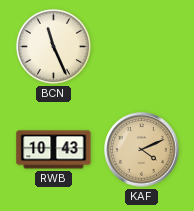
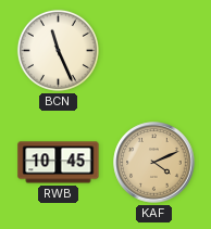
RWB: 10:43 -> 10:45
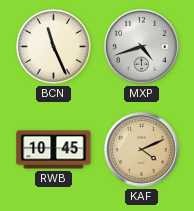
MXP: none -> 4:42
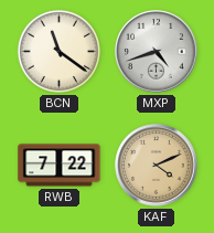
BCN: 11:26 -> 11:21
RWB: 10:45 -> 7:22
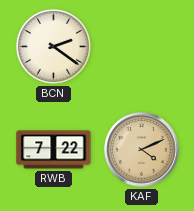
BCN: 11:21 -> 2:21
MXP: 4:42 -> none
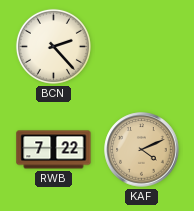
BCN: 2:21 -> 2:23
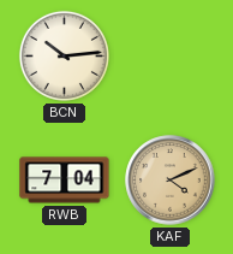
BCN: 2:23 -> 10:14
RWB: 7:22 -> 7:04
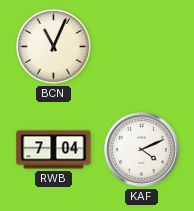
BCN: 10:14 -> 11:04
KAF dial: champagne -> white
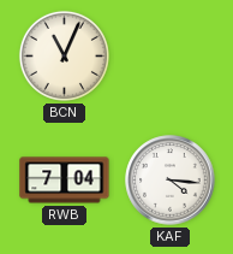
KAF: 4:11 -> 4:16
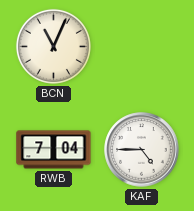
KAF: 4:16 -> 4:45
